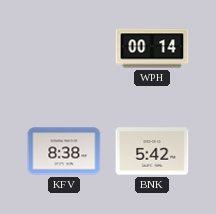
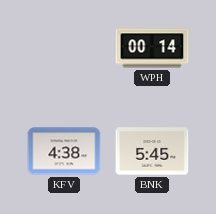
KFV: 8:38 -> 4:38
BNK: 5:42 -> 5:45
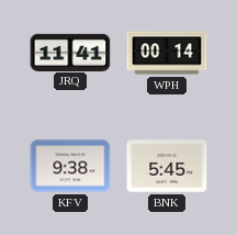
JRQ: none -> 11:41
KFV: 4:38 -> 9:38
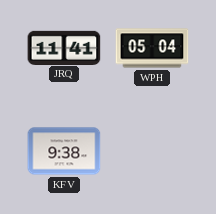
WPH: 00:14 -> 05:04
BNK: 5:45 -> none
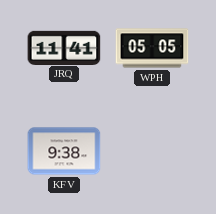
WPH: 05:04 -> 05:05
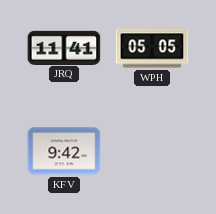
KFV: 9:38 -> 9:42
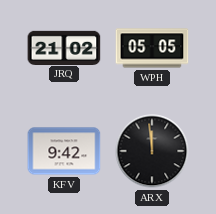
JRQ: 11:41 -> 21:02
ARX: none -> 11:59
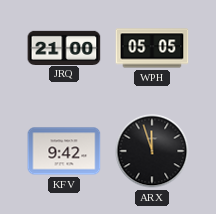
JRQ: 21:02 -> 21:00
ARX: 11:59 -> 11:57
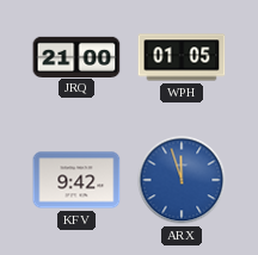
WPH: 05:05 -> 01:05
ARX dial: black -> blue
